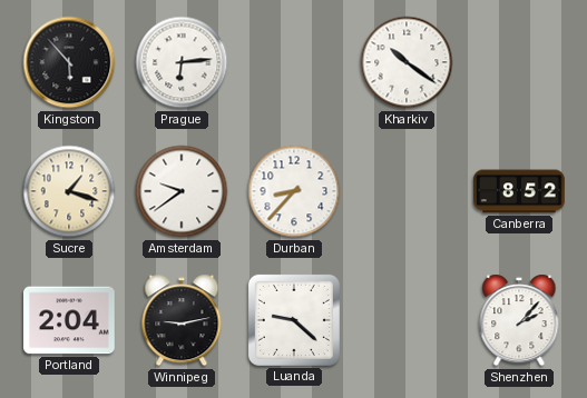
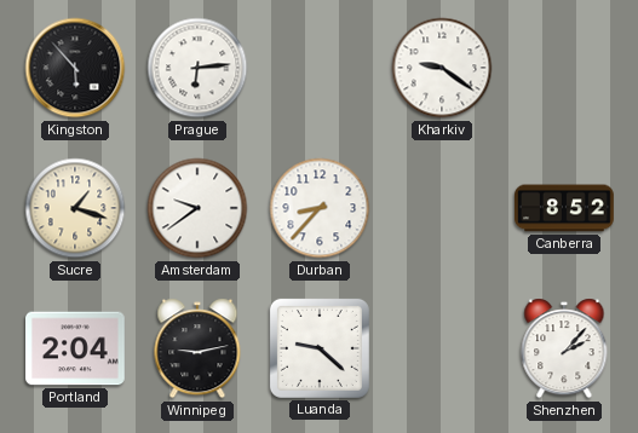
Kharkiv: 10:21 -> 9:21
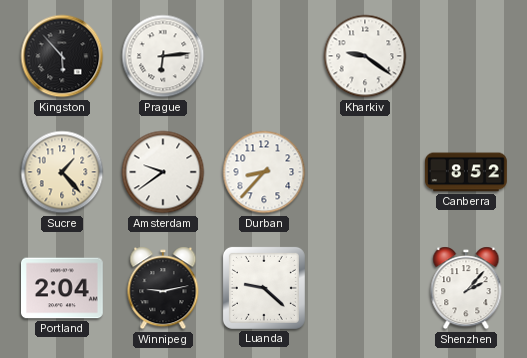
Sucre: 1:18 -> 1:23
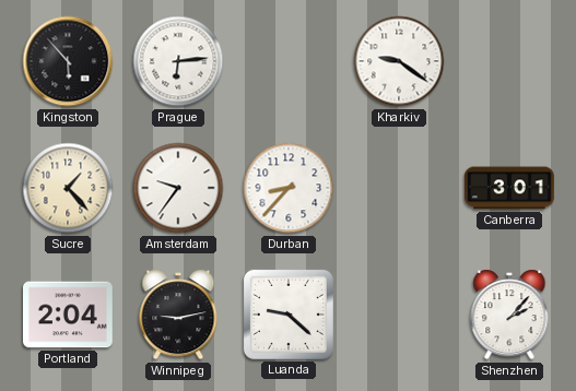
Amsterdam: 9:39 -> 9:36
Canberra: 8:52 -> 3:01
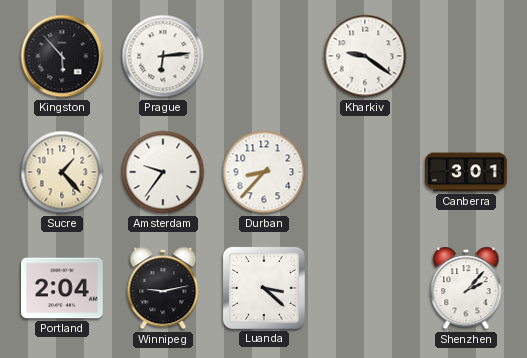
Luanda: 9:22 -> 3:22
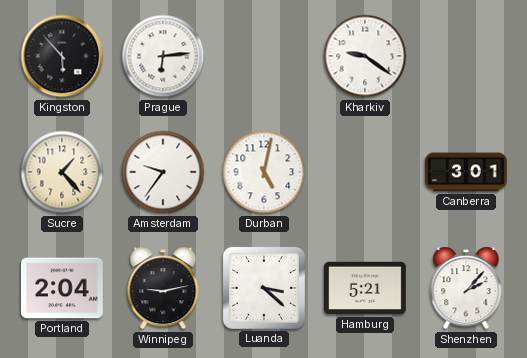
Durban: 8:37 -> 5:02
Hamburg: none -> 5:21
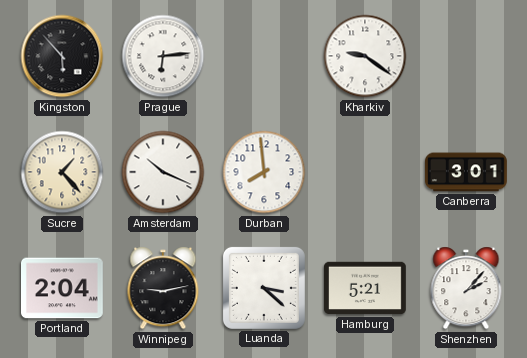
Amsterdam: 9:36 -> 10:19
Durban: 5:02 -> 7:59
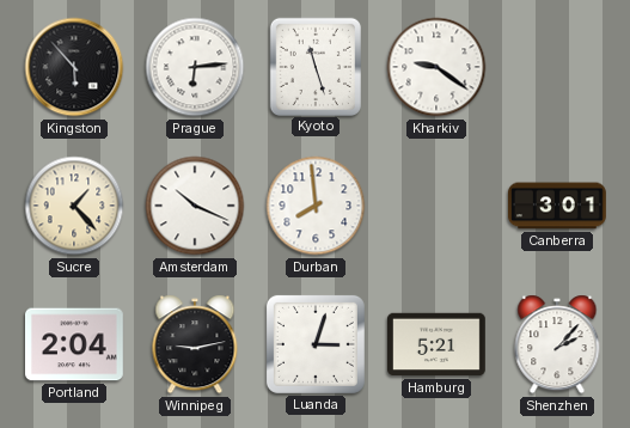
Kyoto: none -> 11:27
Luanda: 3:22 -> 3:03
